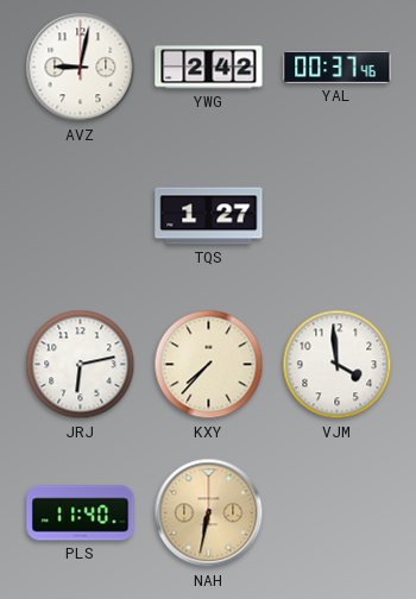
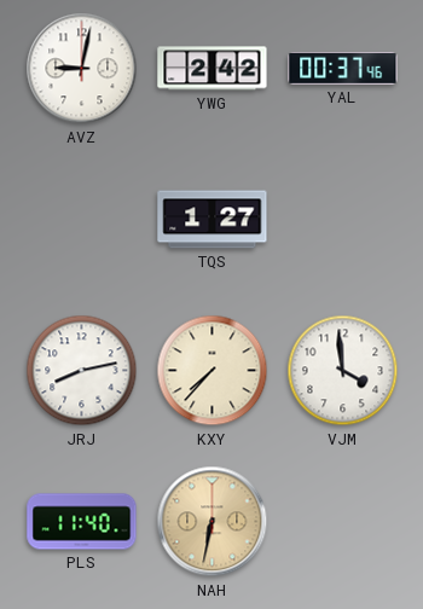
JRJ: 6:13 -> 8:13
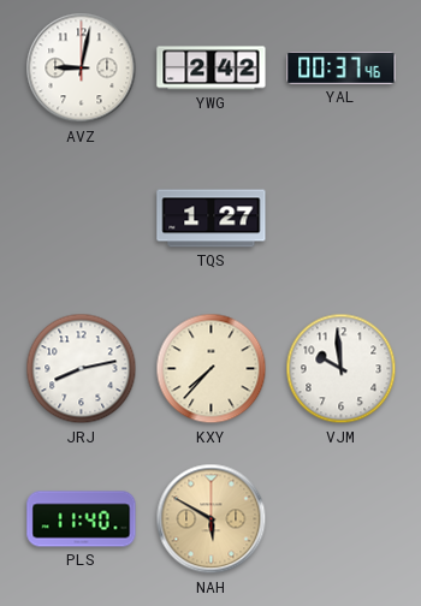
VJM: 3:59 -> 9:59
NAH: 6:32 -> 5:50
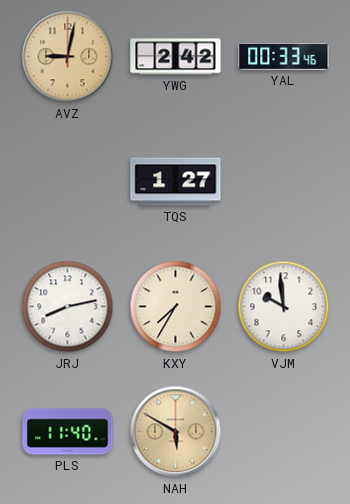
AVZ dial: white -> champagne
YAL: 00:37 -> 00:33
KXY: 7:37 -> 7:35
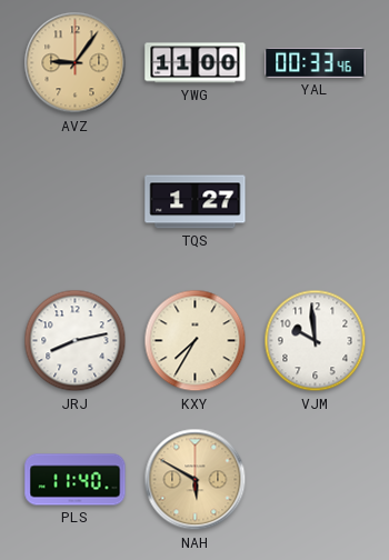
AVZ: 9:02 -> 9:06
YWG: 2:42 -> 11:00
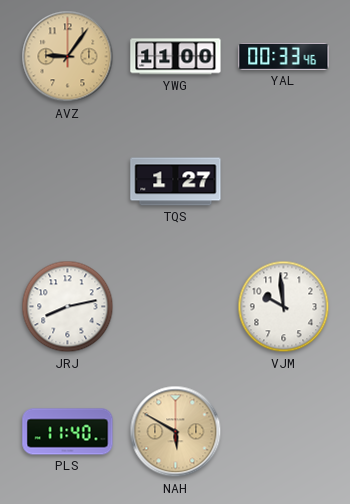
KXY: 7:35 -> none
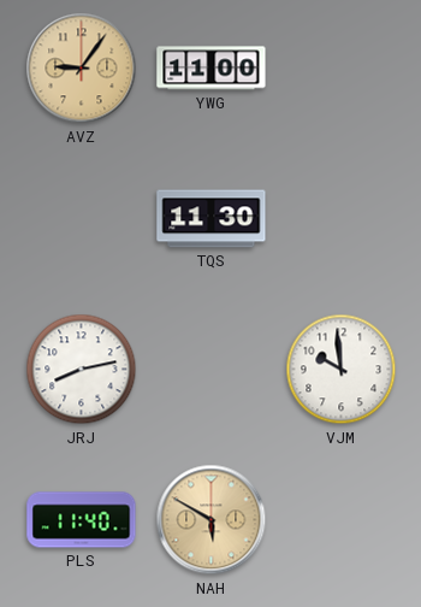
YAL: 00:33 -> none
TQS: 1:27 -> 11:30
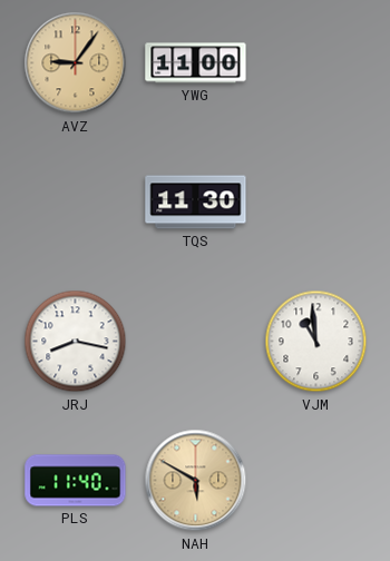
JRJ: 8:13 -> 8:17
VJM: 9:59 -> 10:59
